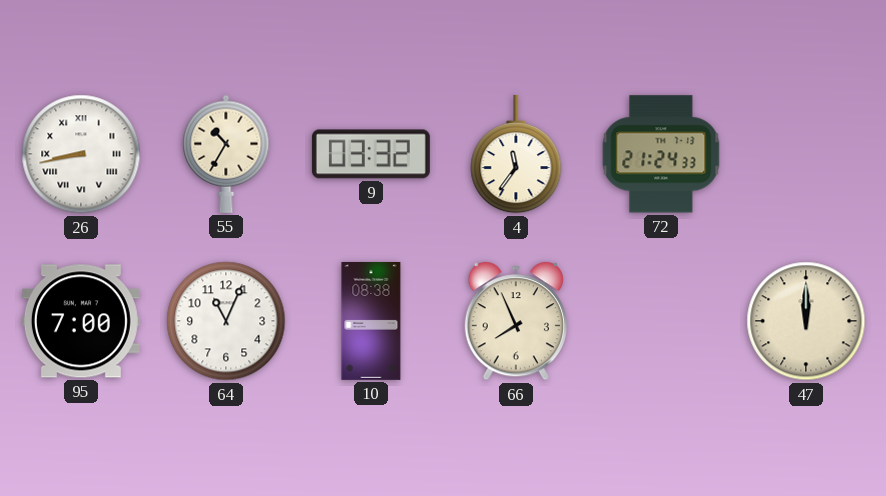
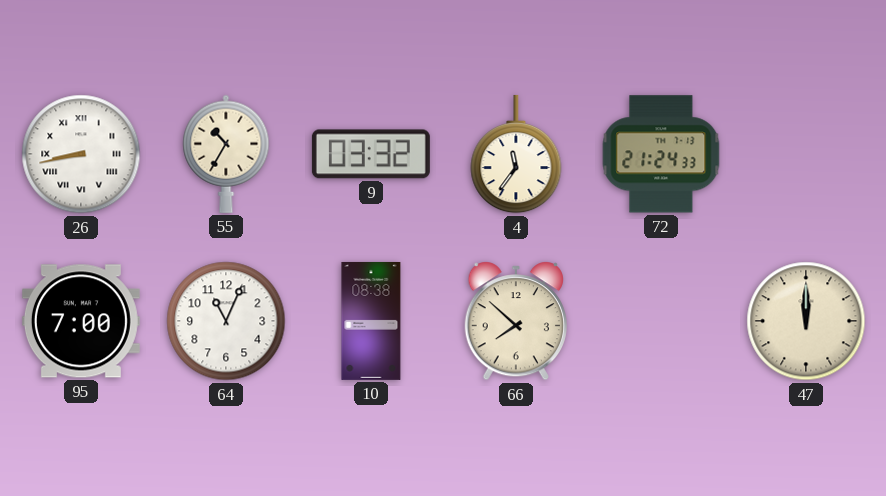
66: 7:56 -> 7:52
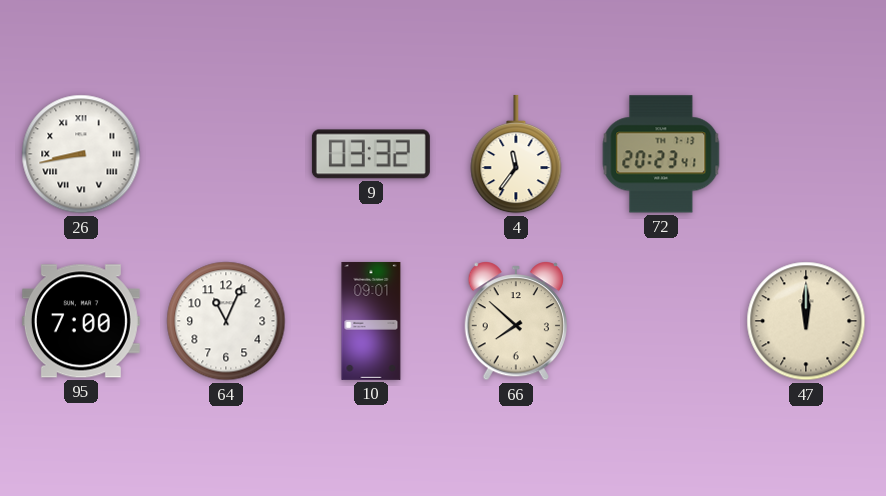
55: 10:35 -> none
72: 21:24 -> 20:23
10: 08:38 -> 09:01
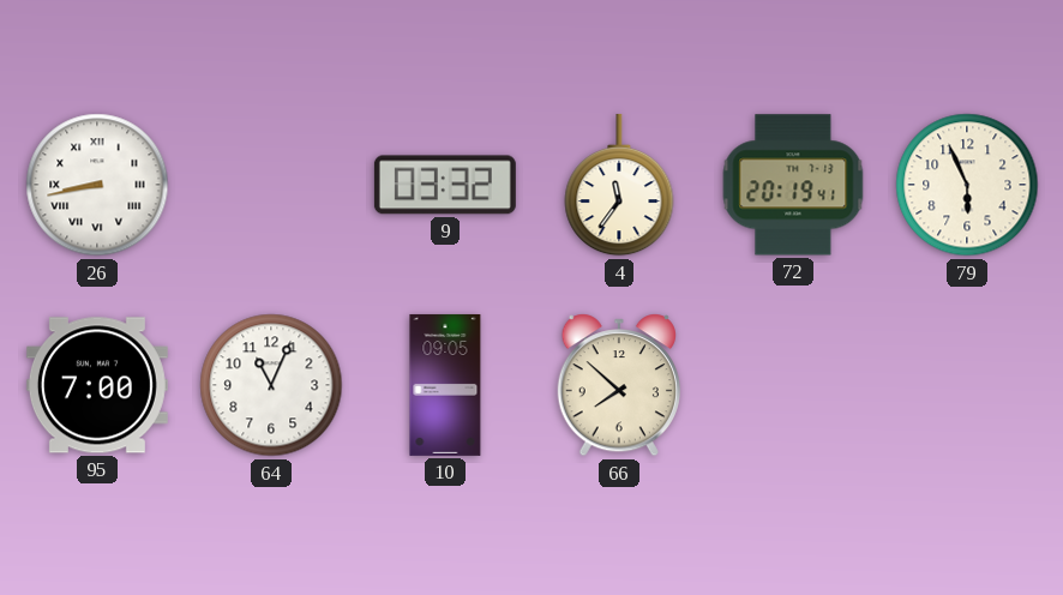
72: 20:23 -> 20:19
79: none -> 5:56
10: 09:01 -> 09:05
47: 12:00 -> none
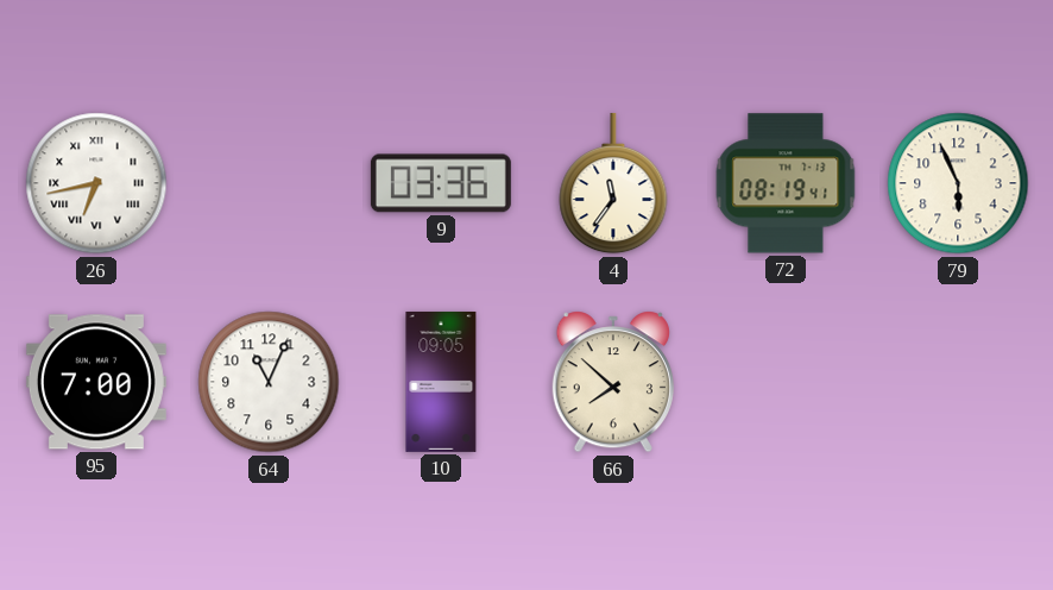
26: 8:43 -> 6:43
9: 03:32 -> 03:36
72: 20:19 -> 08:19
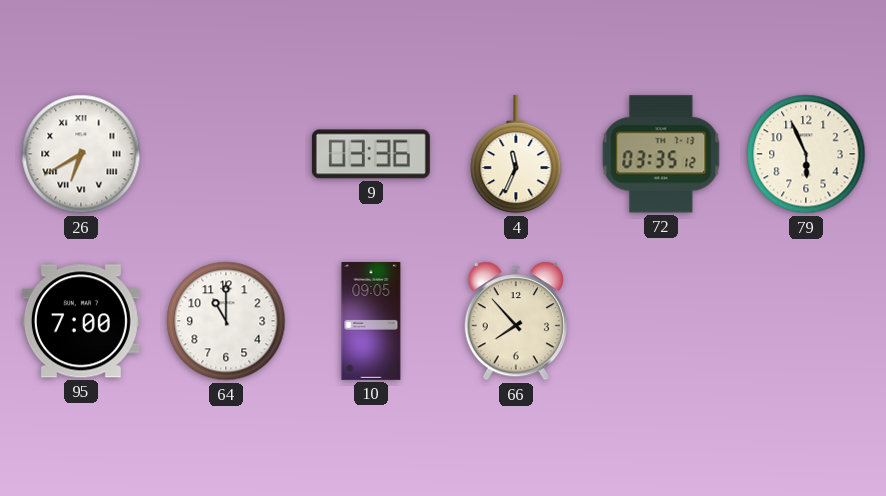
26: 6:43 -> 6:40
4: 11:36 -> 11:34
72: 08:19 -> 03:35
64: 11:04 -> 11:00
66: 7:52 -> 7:53
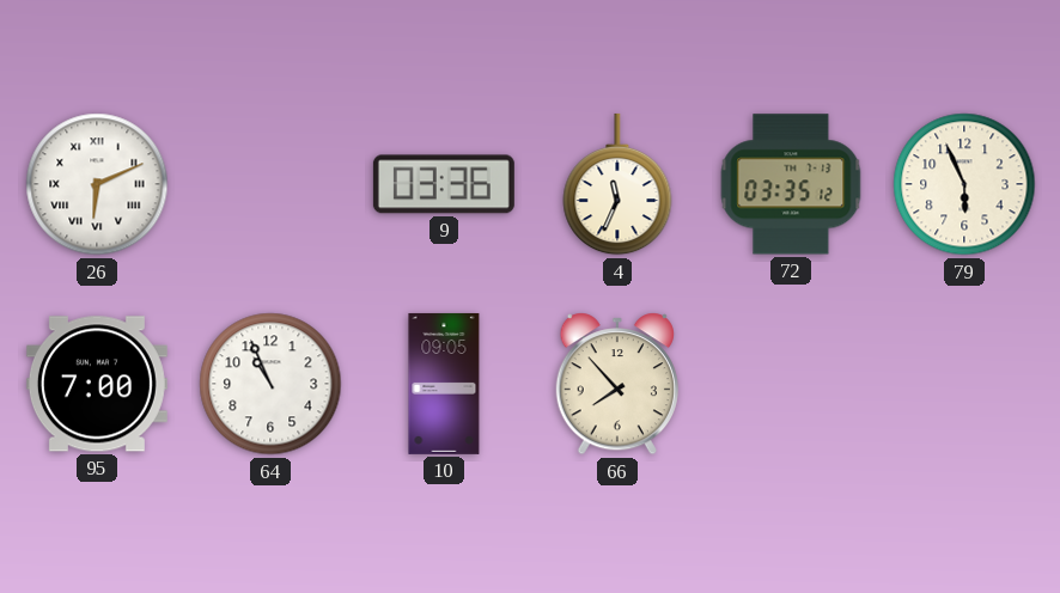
26: 6:40 -> 6:11
64: 11:00 -> 10:56
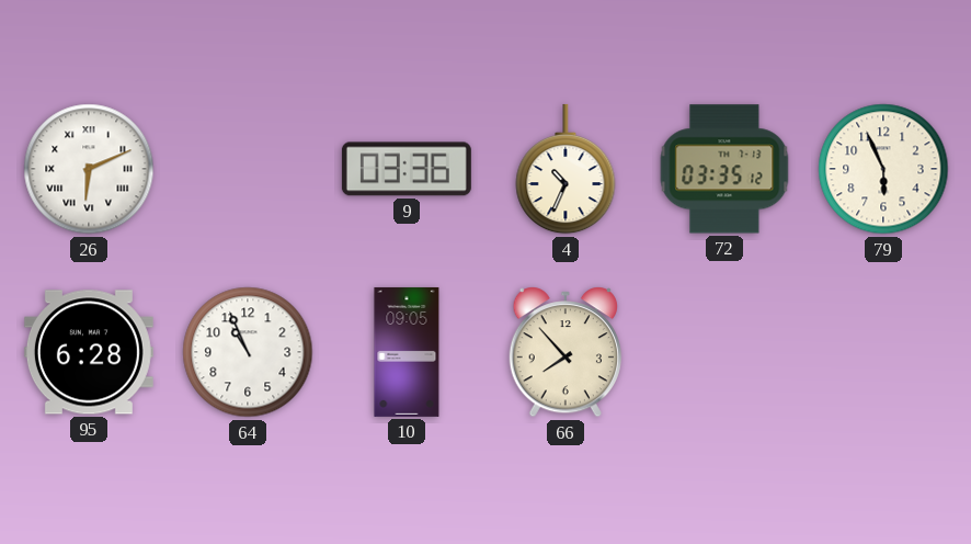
4: 11:34 -> 10:34
95: 7:00 -> 6:28
